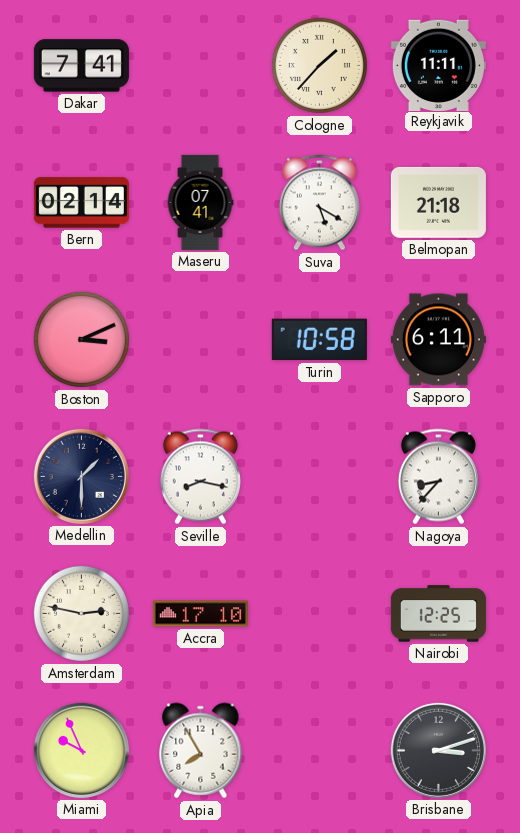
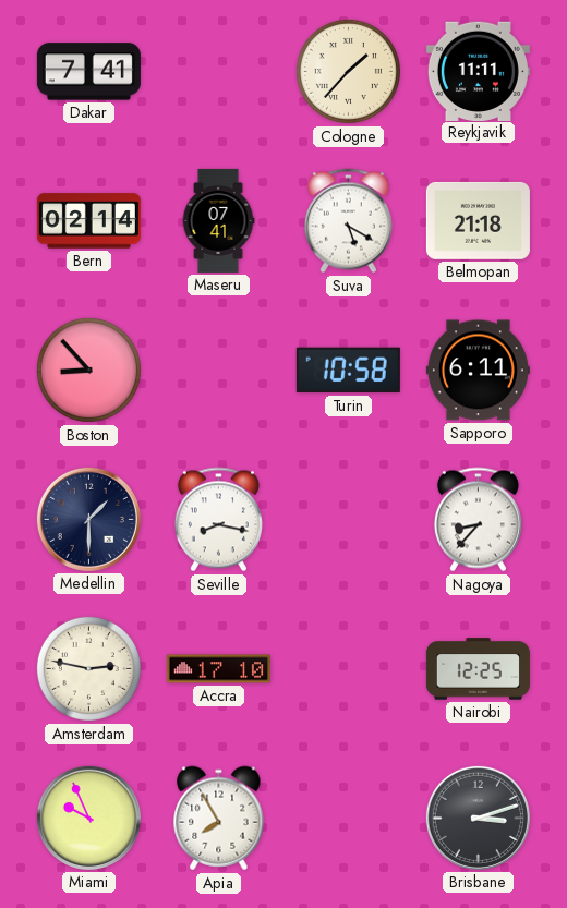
Boston: 3:11 -> 8:53
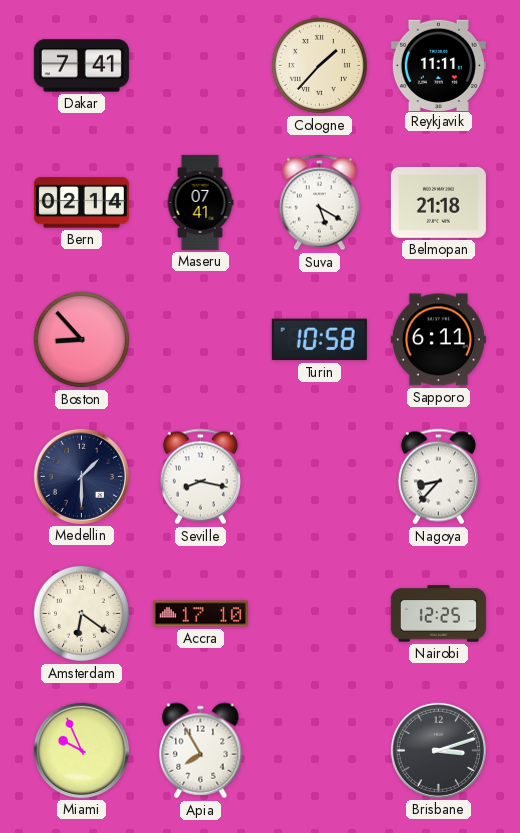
Amsterdam: 2:47 -> 6:21
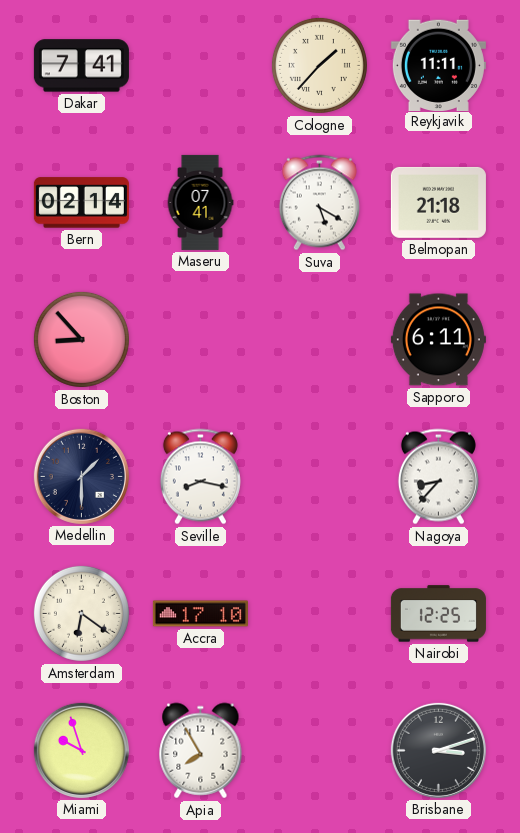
Turin: 10:58 -> none
Miami: 9:56 -> 9:57
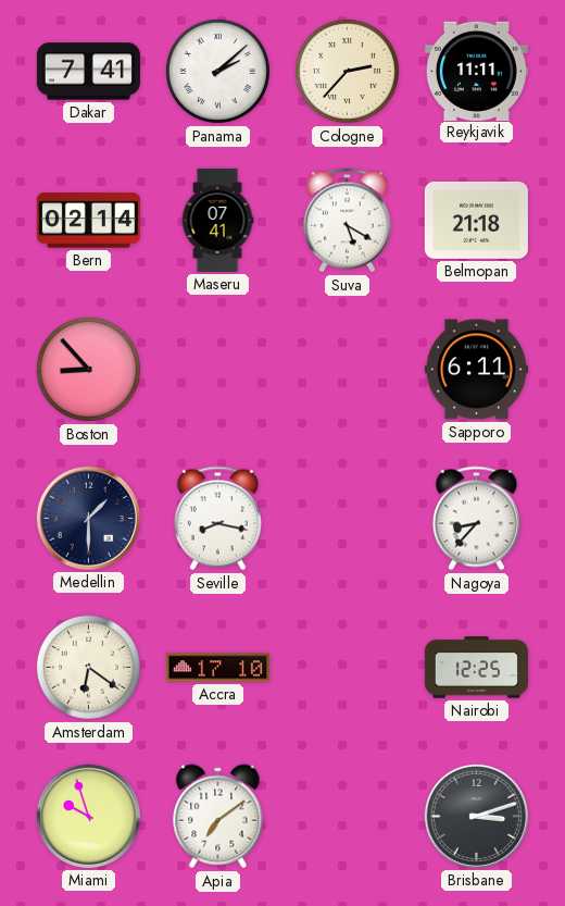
Panama: none -> 2:08
Cologne: 1:37 -> 2:37
Apia: 7:55 -> 7:09
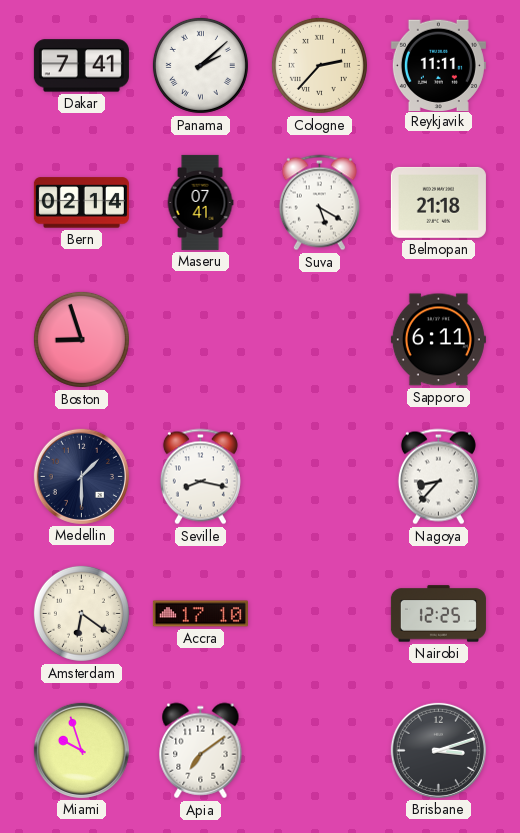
Boston: 8:53 -> 8:57
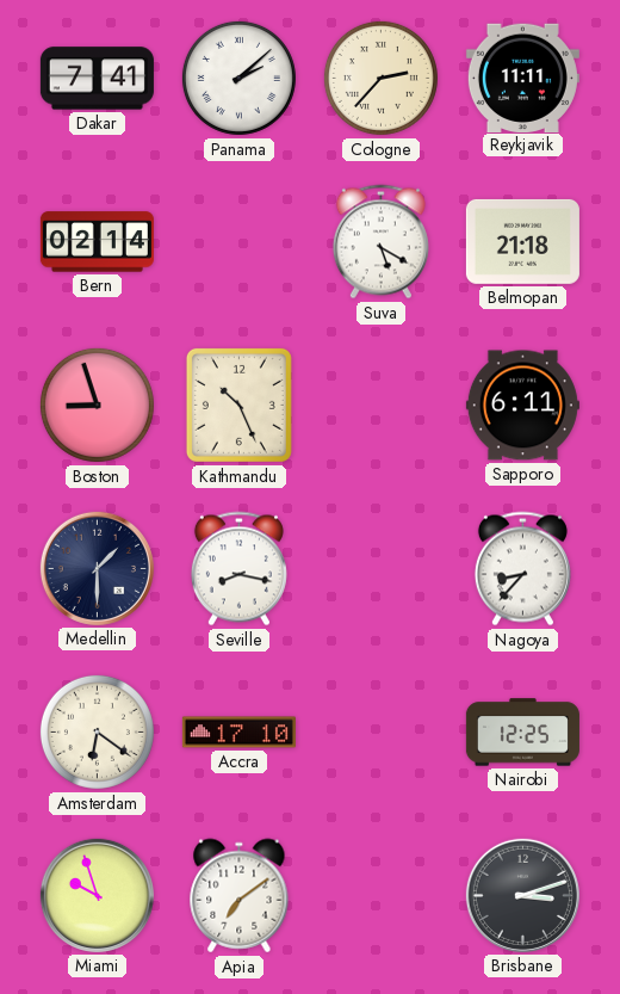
Maseru: 07:41 -> none
Kathmandu: none -> 10:26
